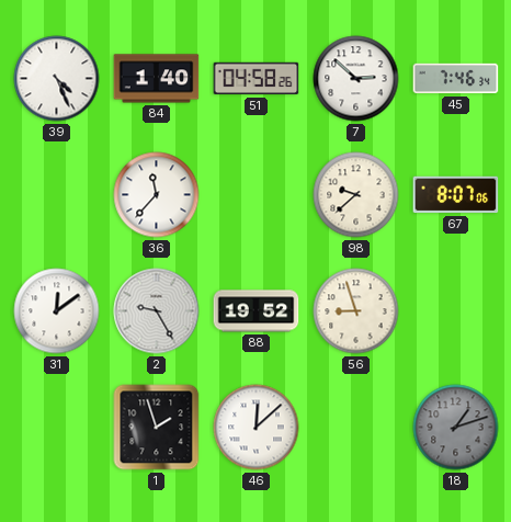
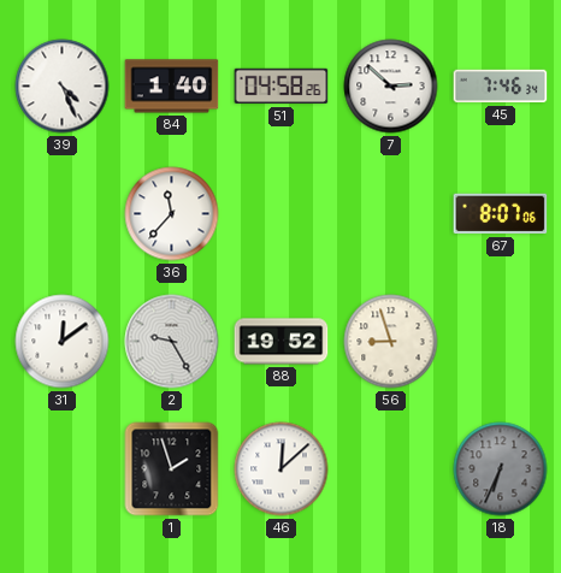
98: 9:38 -> none
18: 1:12 -> 6:34
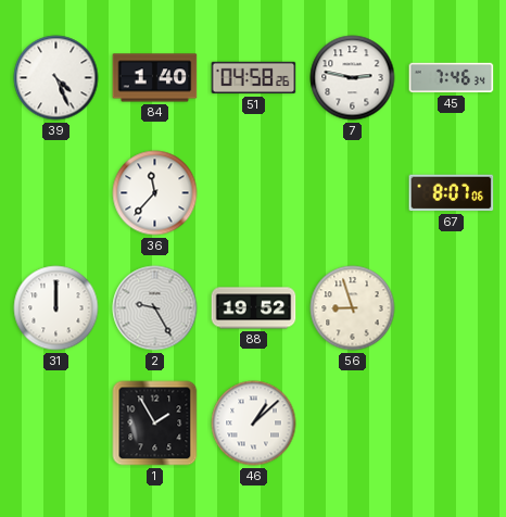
7: 2:52 -> 2:47
31: 12:09 -> 12:00
1: 1:57 -> 1:55
46: 12:08 -> 1:08
18: 6:34 -> none
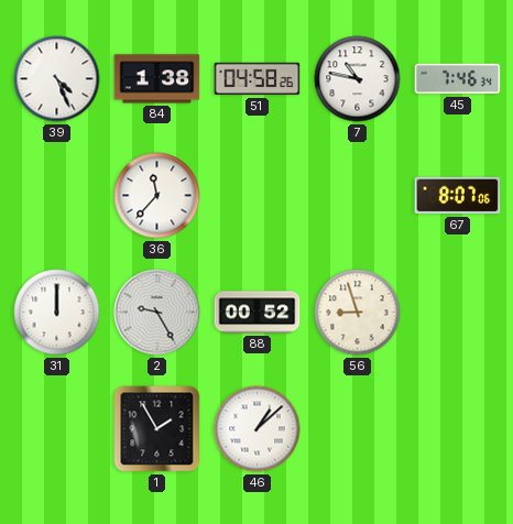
84: 1:40 -> 1:38
7: 2:47 -> 10:47
88: 19:52 -> 00:52
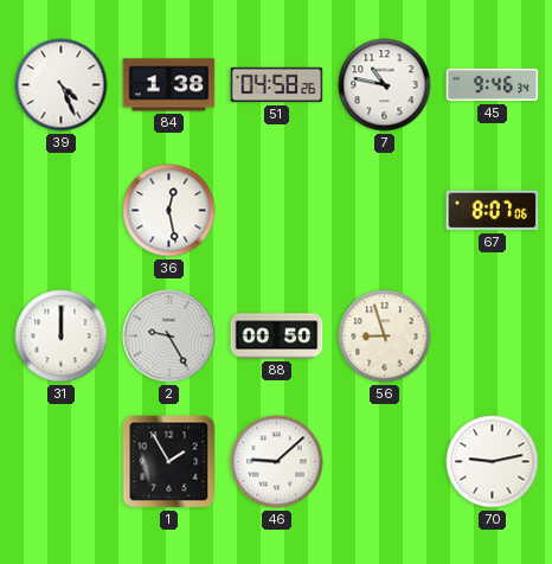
45: 7:46 -> 9:46
36: 11:37 -> 12:28
88: 00:52 -> 00:50
46: 1:08 -> 9:08
70: none -> 9:13
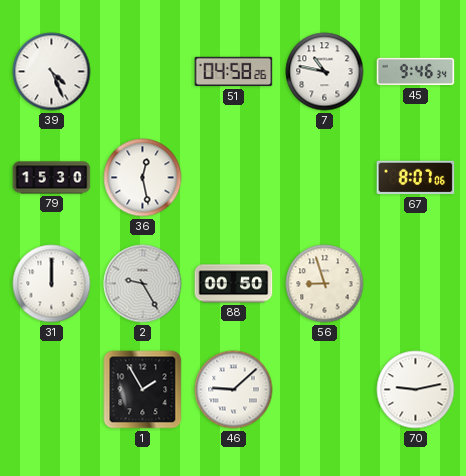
84: 1:38 -> none
79: none -> 15:30
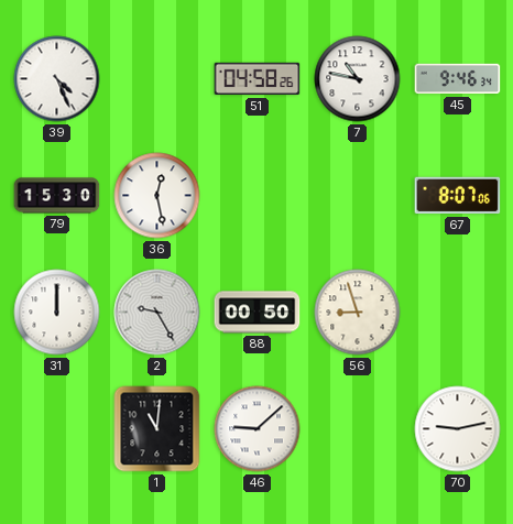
1: 1:55 -> 11:01
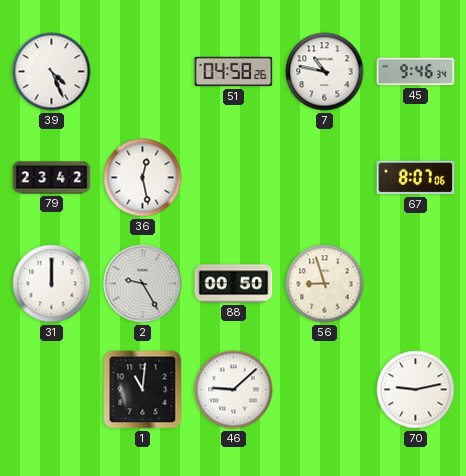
79: 15:30 -> 23:42
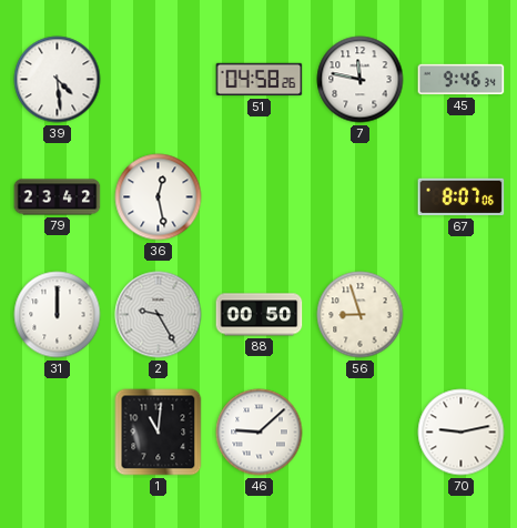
39: 4:26 -> 4:29
7: 10:47 -> 11:47
